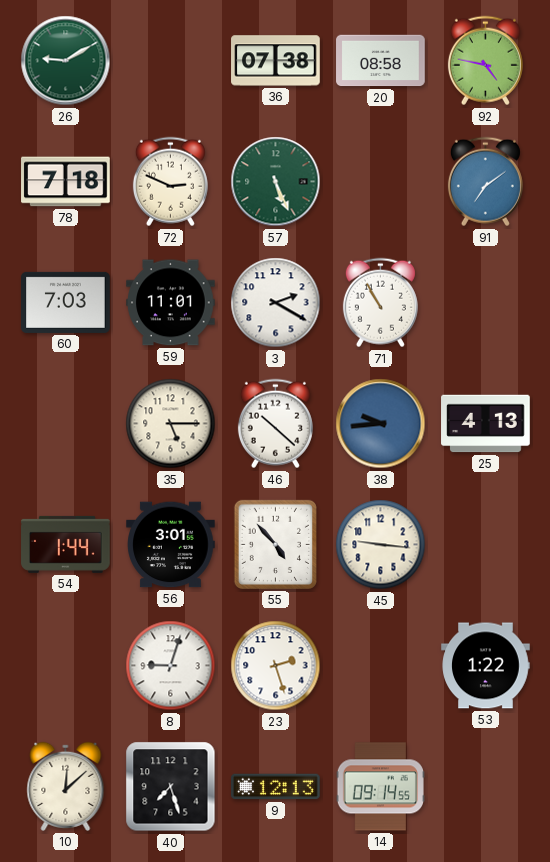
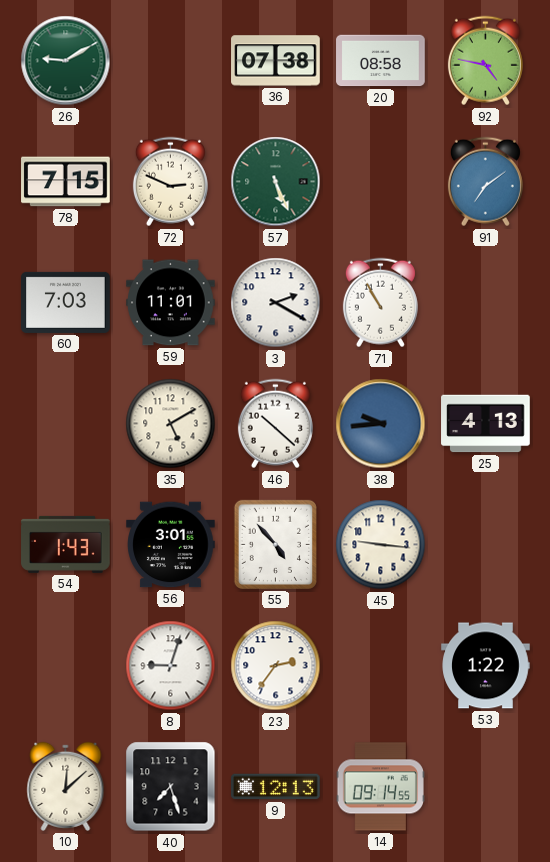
78: 7:18 -> 7:15
35: 5:15 -> 5:10
54: 1:44 -> 1:43
23: 2:27 -> 2:36
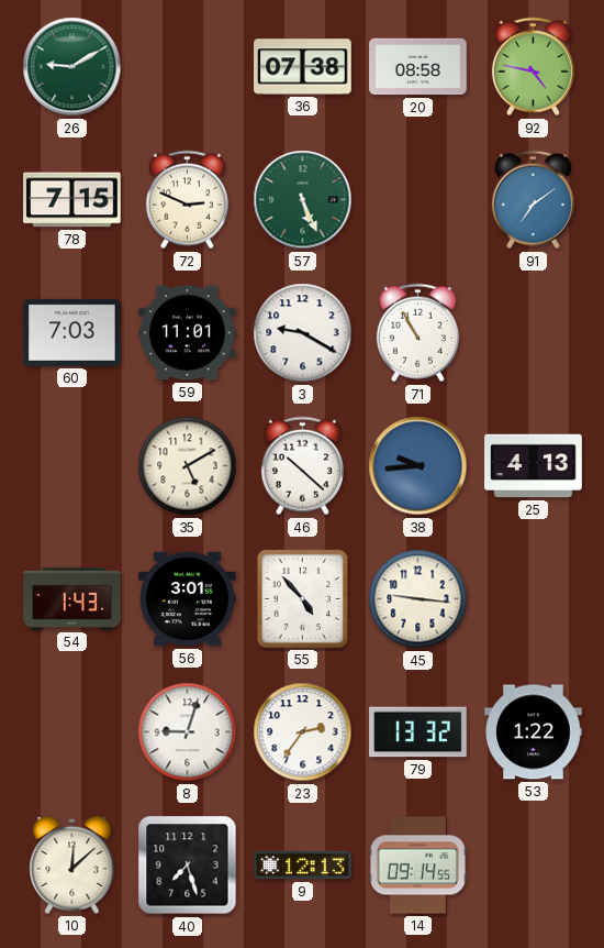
3: 2:20 -> 9:20
79: none -> 13:32
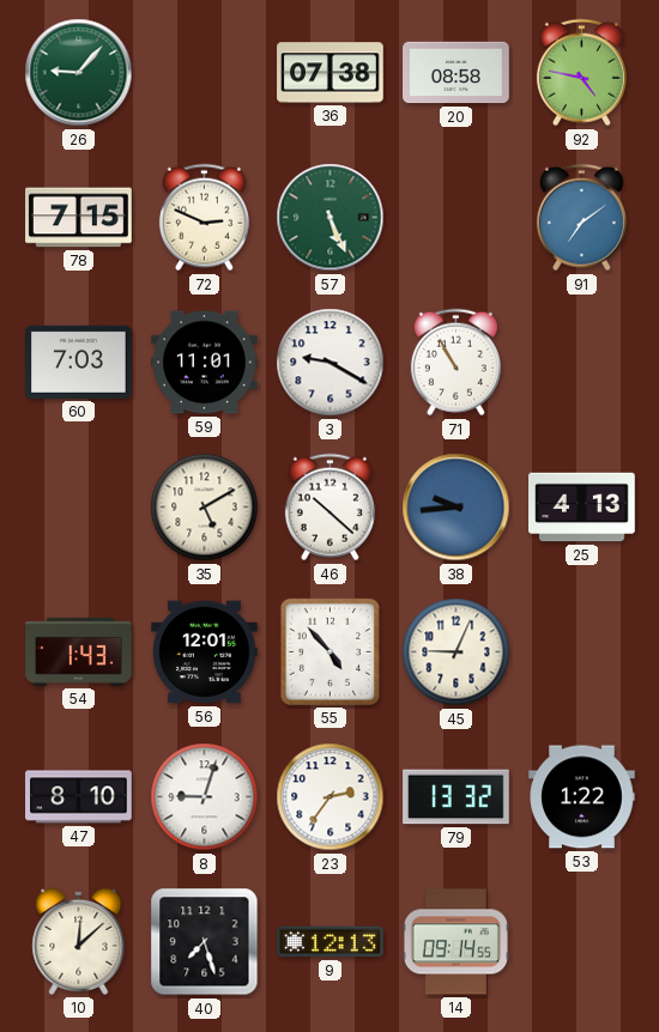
26: 9:10 -> 9:07
56: 3:01 -> 12:01
45: 9:16 -> 9:04
47: none -> 8:10
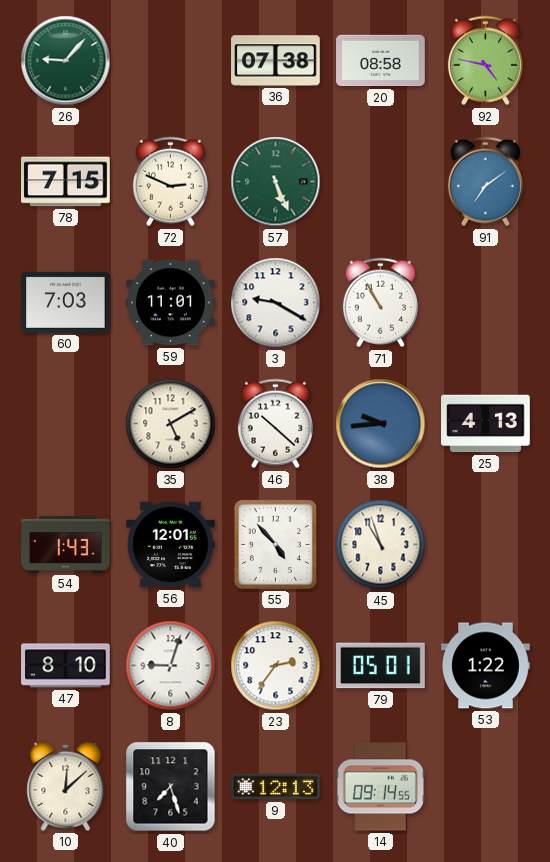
45: 9:04 -> 10:57
79: 13:32 -> 05:01
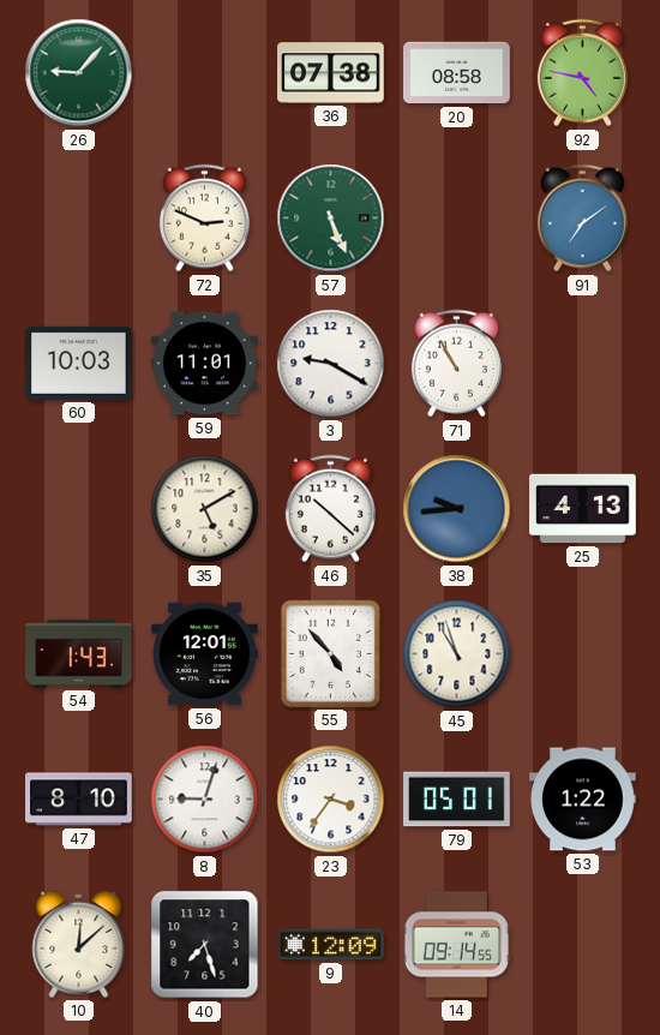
78: 7:15 -> none
60: 7:03 -> 10:03
23: 2:36 -> 3:36
9: 12:13 -> 12:09
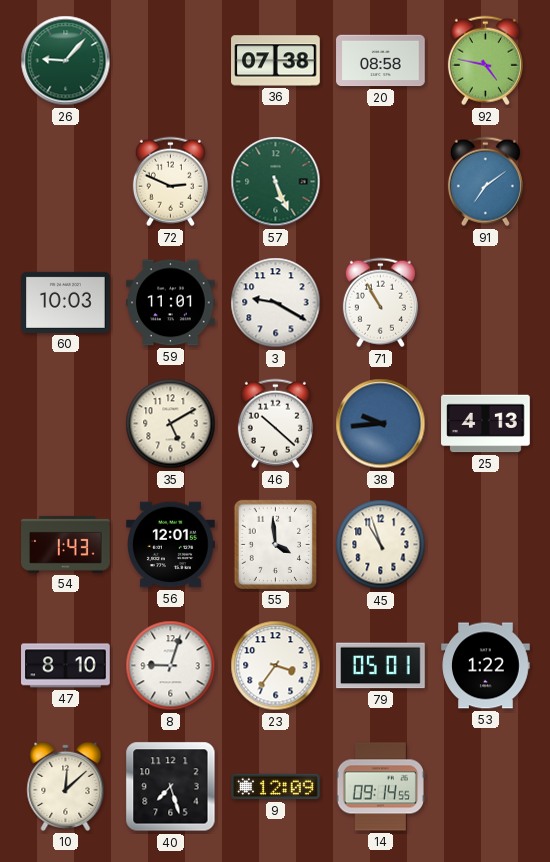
55: 4:53 -> 3:59
